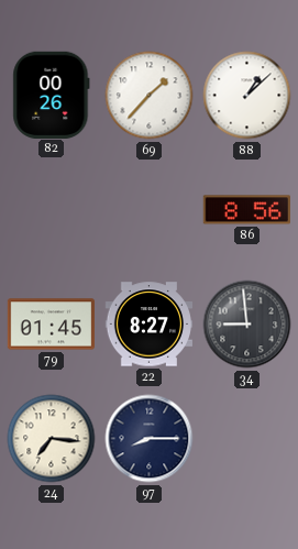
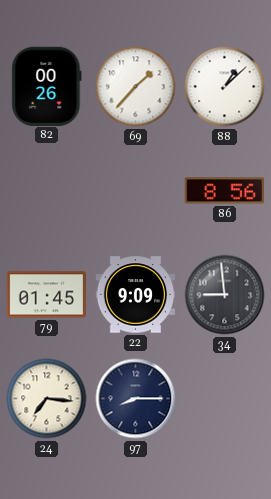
22: 8:27 -> 9:09
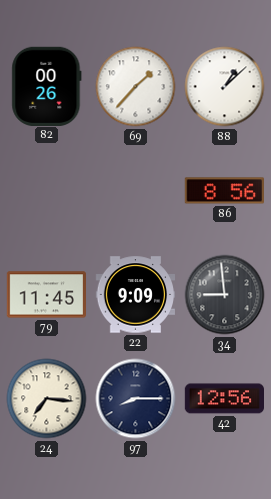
79: 01:45 -> 11:45
42: none -> 12:56
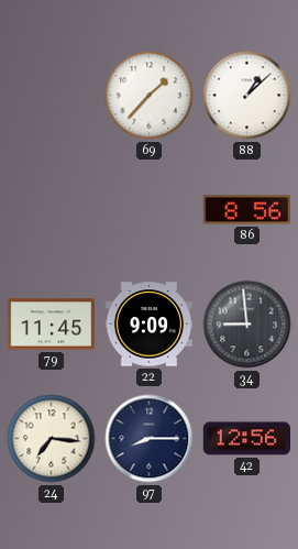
82: 00:26 -> none
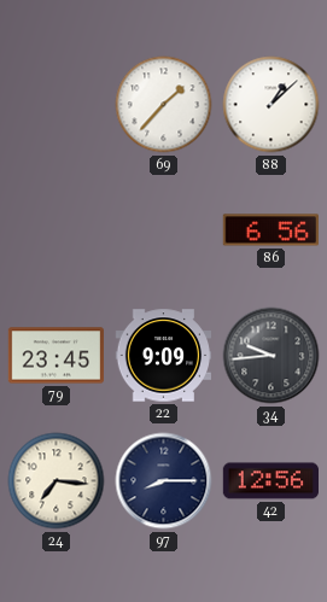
86: 8:56 -> 6:56
79: 11:45 -> 23:45
34: 8:59 -> 9:44
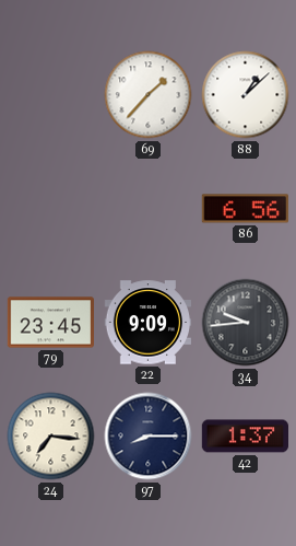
42: 12:56 -> 1:37
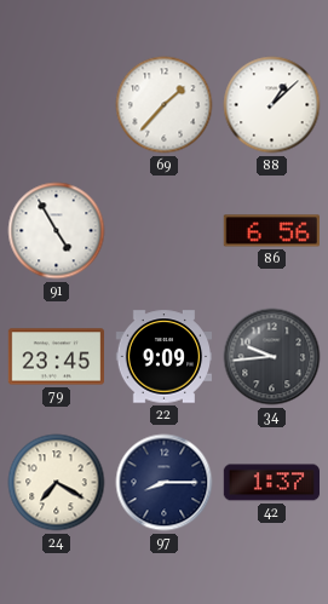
91: none -> 4:55
24: 7:16 -> 7:20
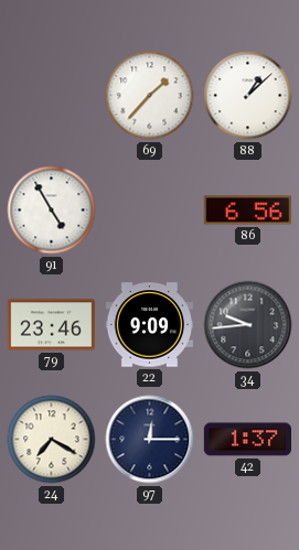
79: 23:45 -> 23:46
97: 8:15 -> 12:15
